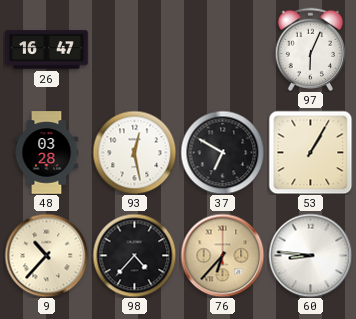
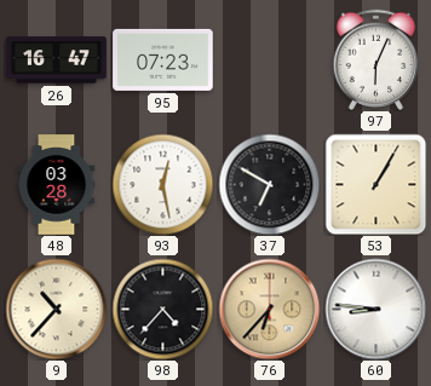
95: none -> 07:23
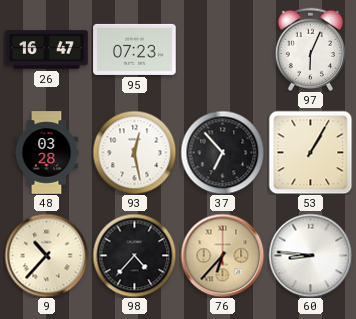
37: 6:50 -> 6:53
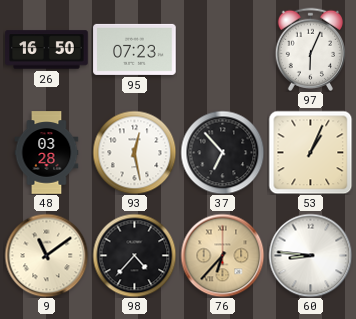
26: 16:47 -> 16:50
53: 1:05 -> 1:04
9: 10:37 -> 11:09
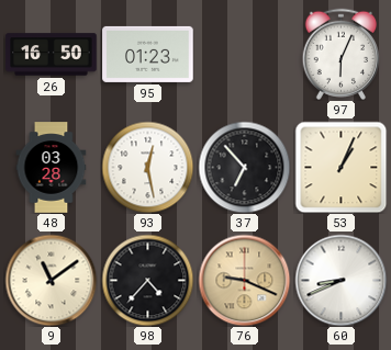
95: 07:23 -> 01:23
76: 6:37 -> 9:19
60: 8:46 -> 8:41
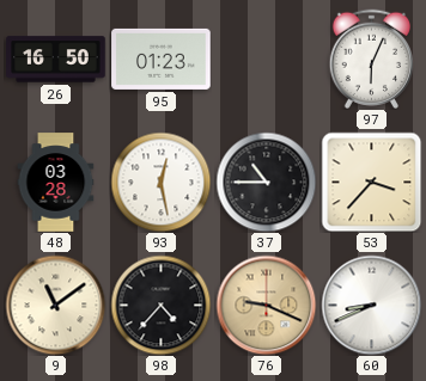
37: 6:53 -> 10:45
53: 1:04 -> 3:37
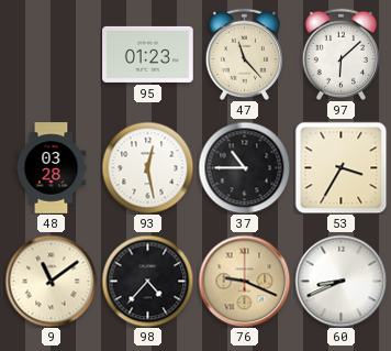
26: 16:50 -> none
47: none -> 11:23
97: 6:04 -> 6:08
53: 3:37 -> 3:35
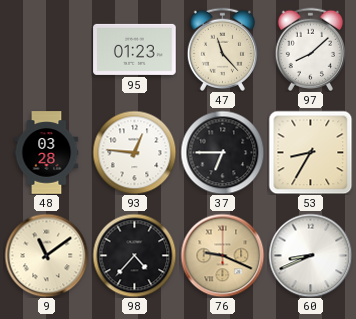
97: 6:08 -> 8:08
93: 12:28 -> 12:46
37: 10:45 -> 6:45
53: 3:35 -> 8:35
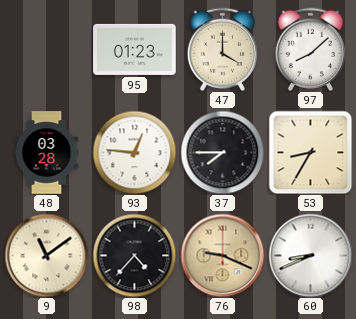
47: 11:23 -> 4:00
37: 6:45 -> 7:45
